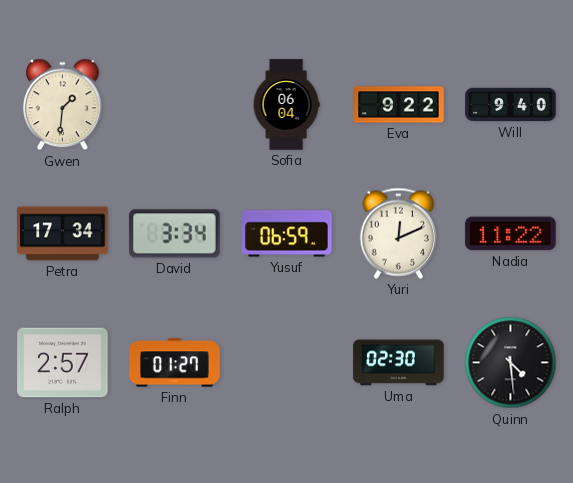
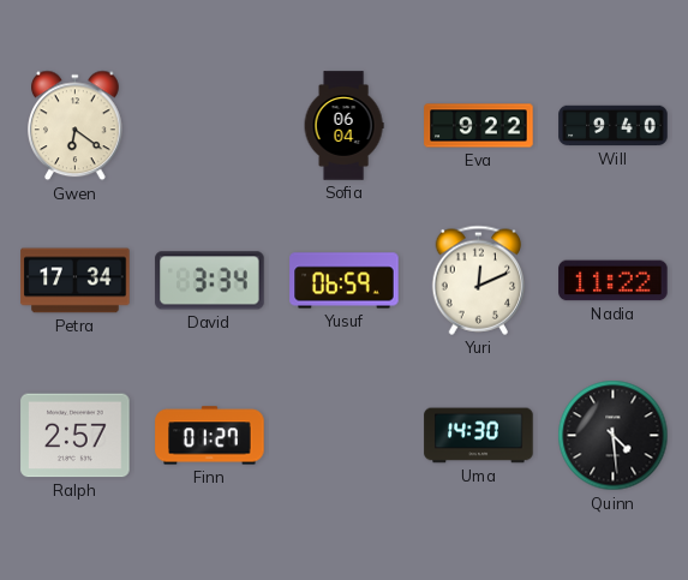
Gwen: 1:31 -> 6:21
Uma: 02:30 -> 14:30
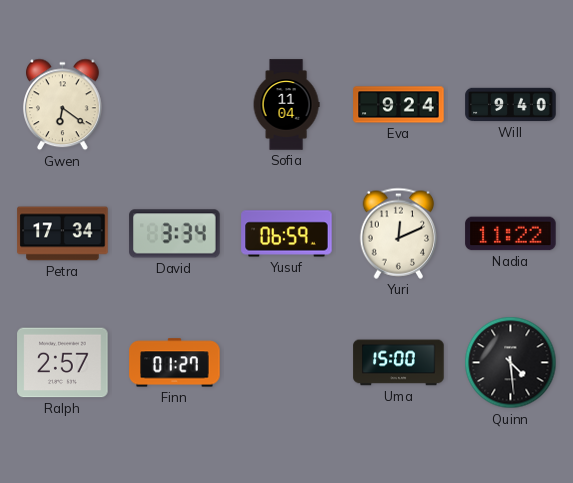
Sofia: 06:04 -> 11:04
Eva: 9:22 -> 9:24
Uma: 14:30 -> 15:00
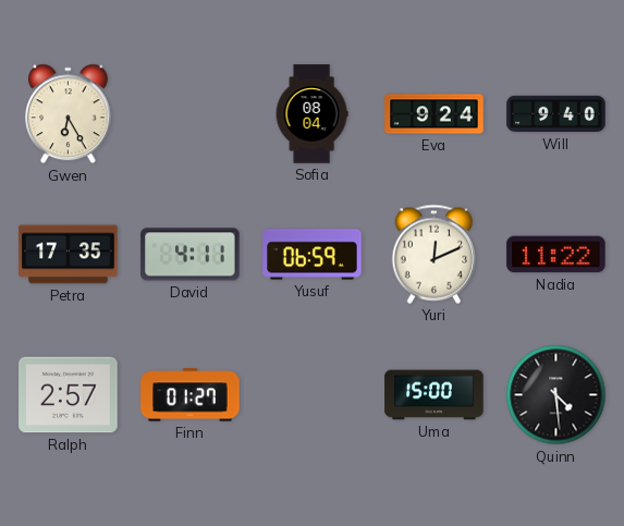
Gwen: 6:21 -> 6:25
Sofia: 11:04 -> 08:04
Petra: 17:34 -> 17:35
David: 3:34 -> 4:11
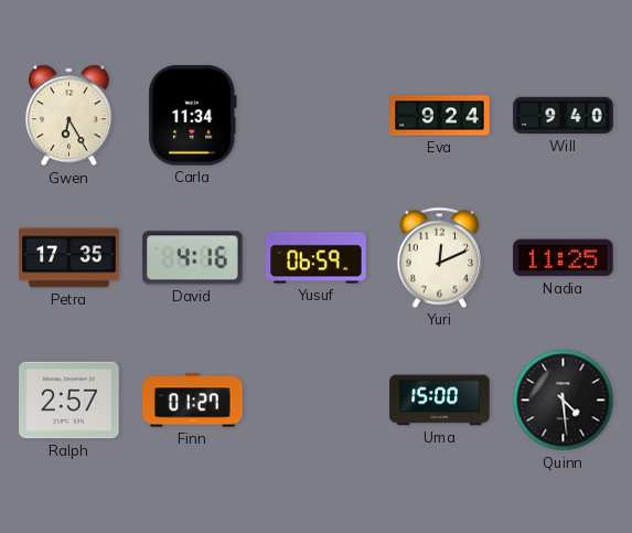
Carla: none -> 11:34
Sofia: 08:04 -> none
David: 4:11 -> 4:16
Nadia: 11:22 -> 11:25
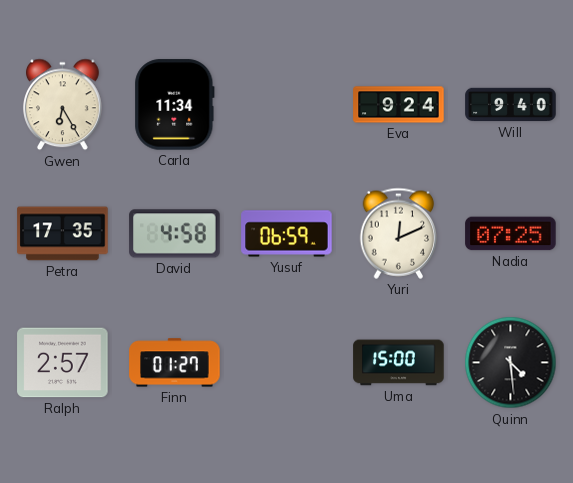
David: 4:16 -> 4:58
Nadia: 11:25 -> 07:25
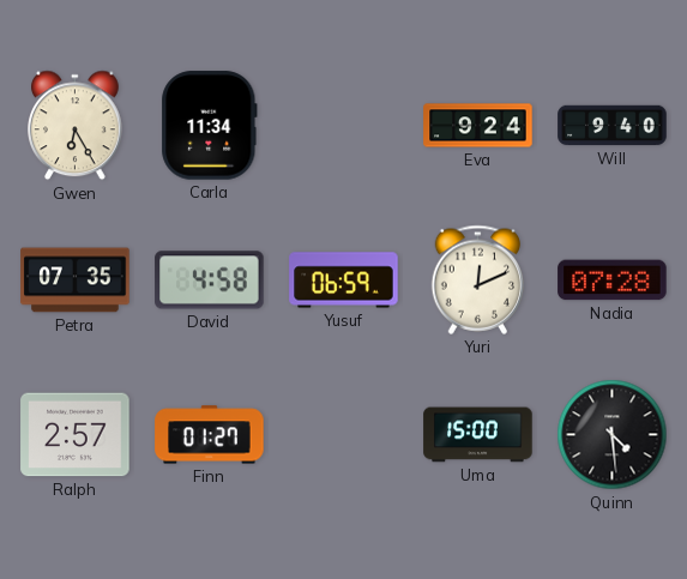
Petra: 17:35 -> 07:35
Nadia: 07:25 -> 07:28
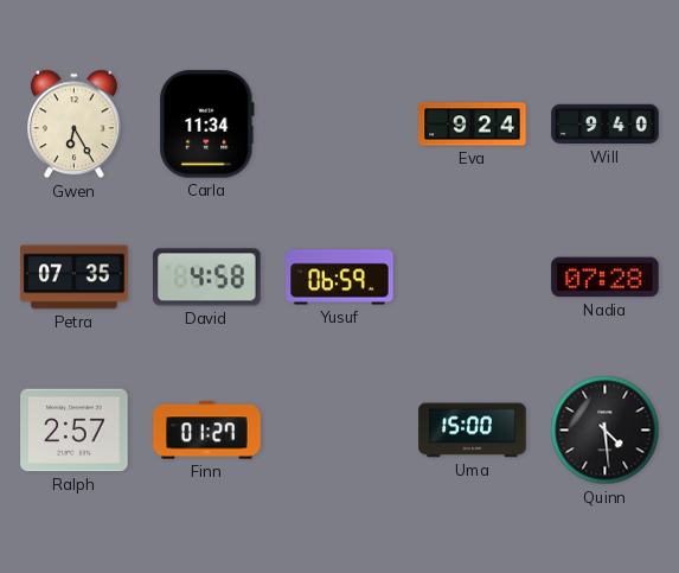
Yuri: 12:11 -> none
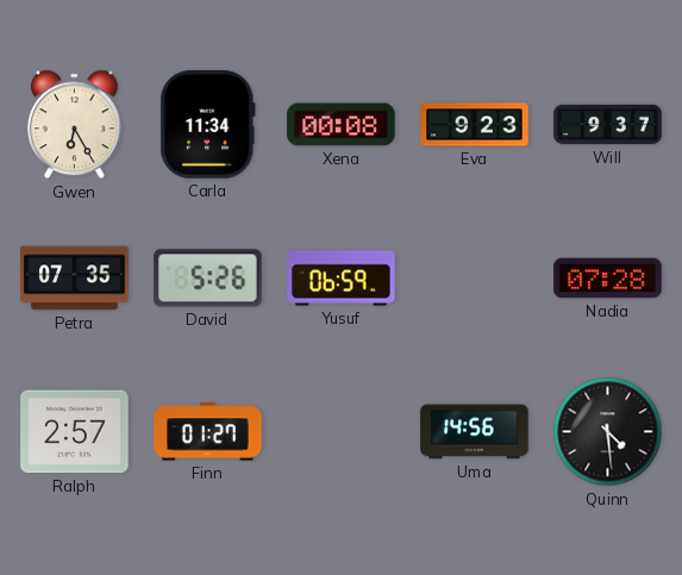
Xena: none -> 00:08
Eva: 9:24 -> 9:23
Will: 9:40 -> 9:37
David: 4:58 -> 5:26
Uma: 15:00 -> 14:56
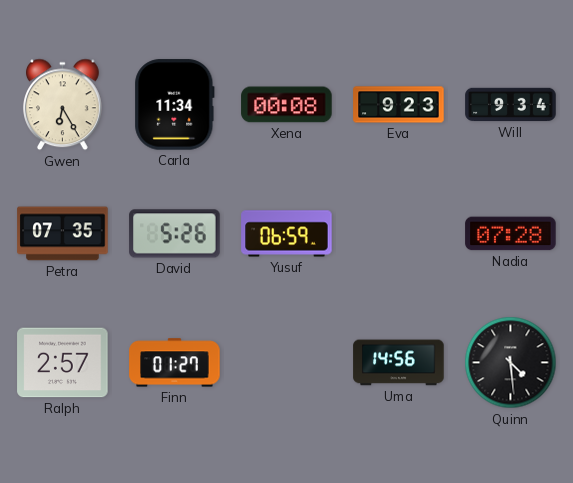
Will: 9:37 -> 9:34
